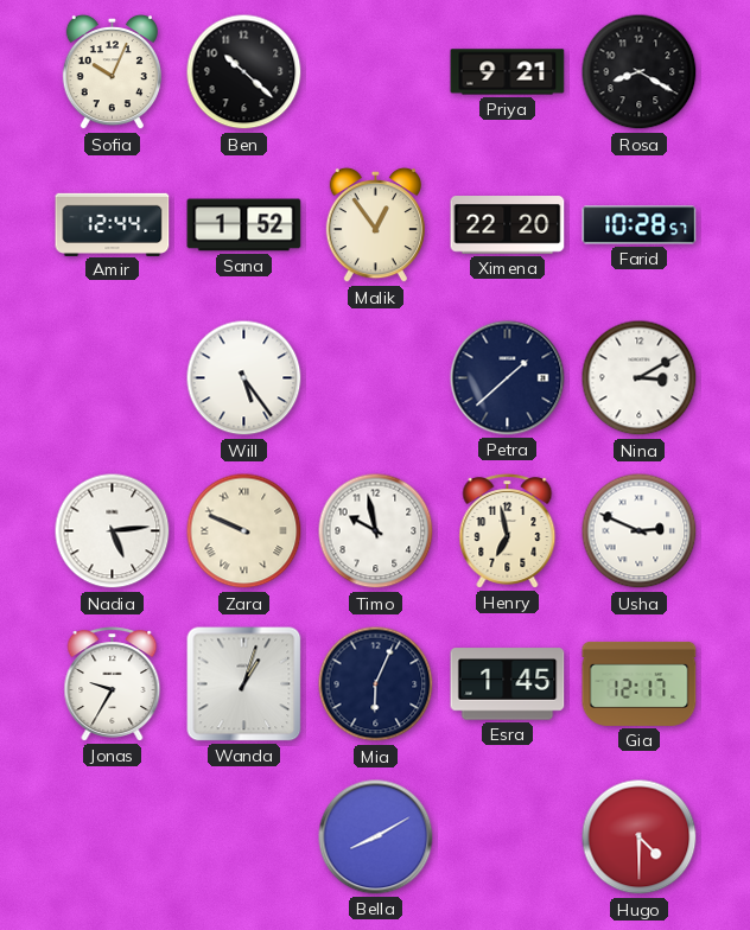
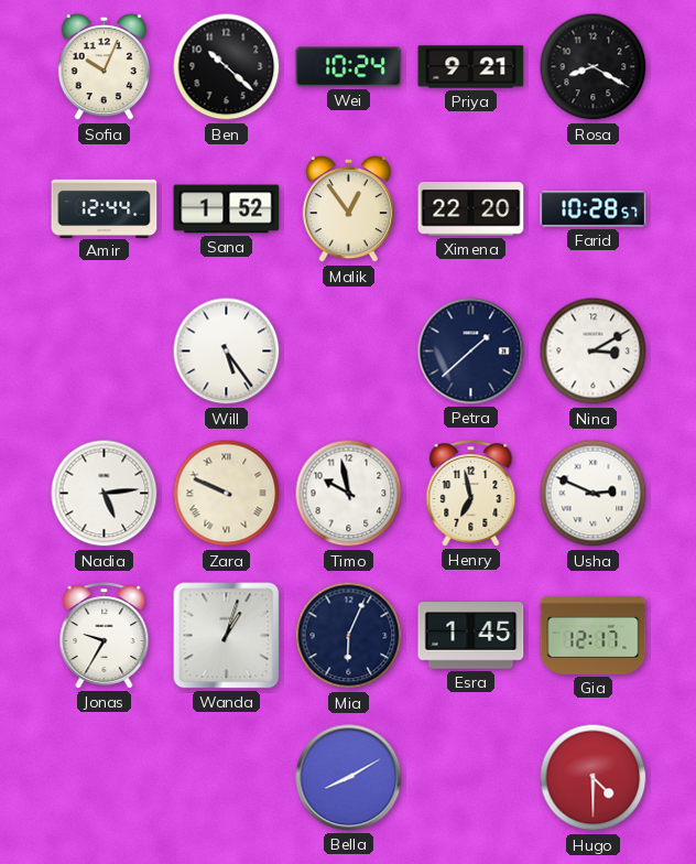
Wei: none -> 10:24
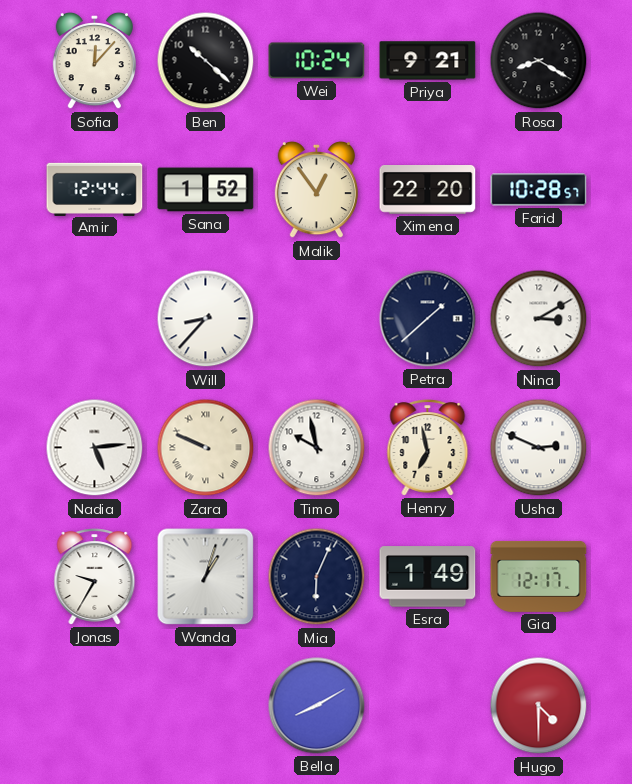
Sofia: 10:04 -> 12:07
Will: 5:24 -> 8:37
Esra: 1:45 -> 1:49
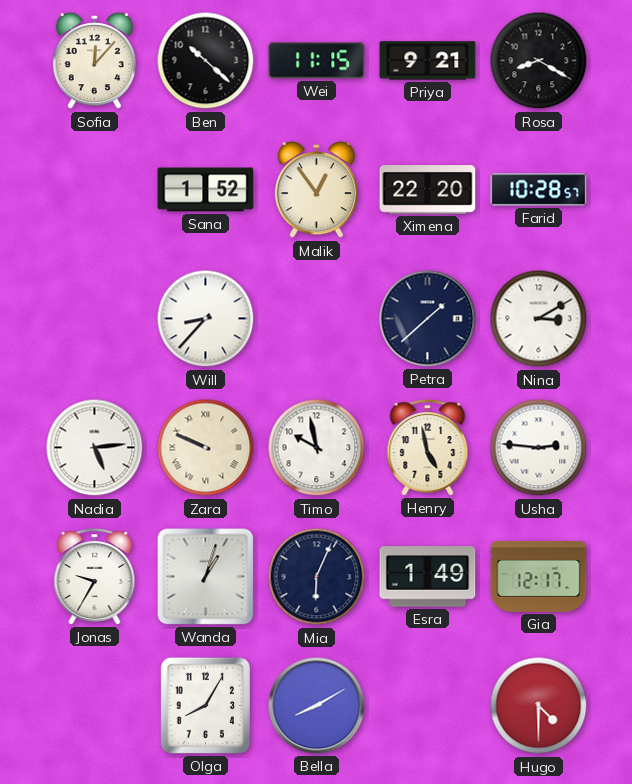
Wei: 10:24 -> 11:15
Amir: 12:44 -> none
Henry: 6:58 -> 4:58
Usha: 2:49 -> 2:46
Olga: none -> 8:05
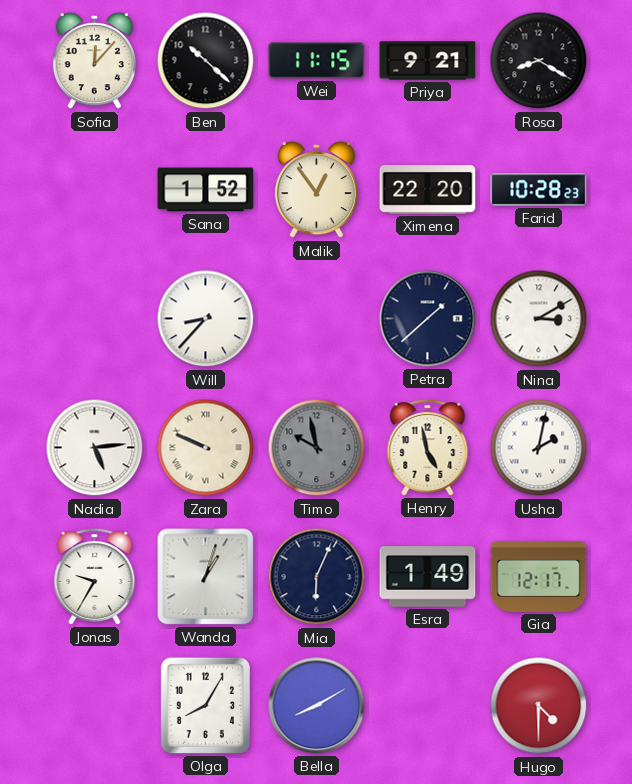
Farid: 10:28:57 -> 10:28:23
Timo dial: white -> grey
Usha: 2:46 -> 2:02
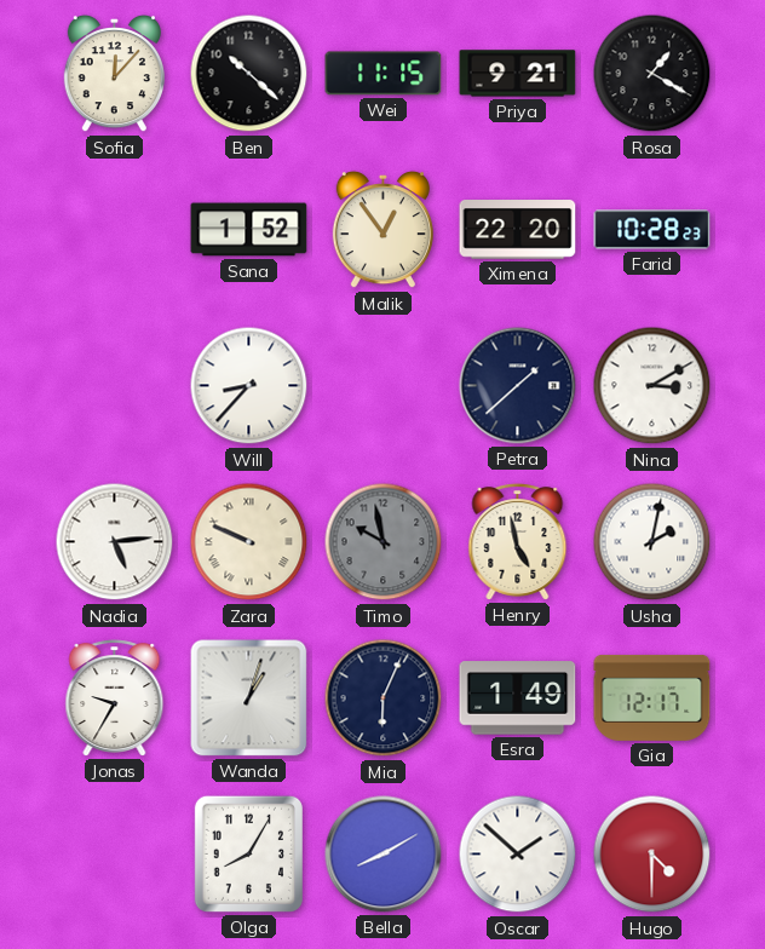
Rosa: 8:20 -> 1:20
Oscar: none -> 1:52
